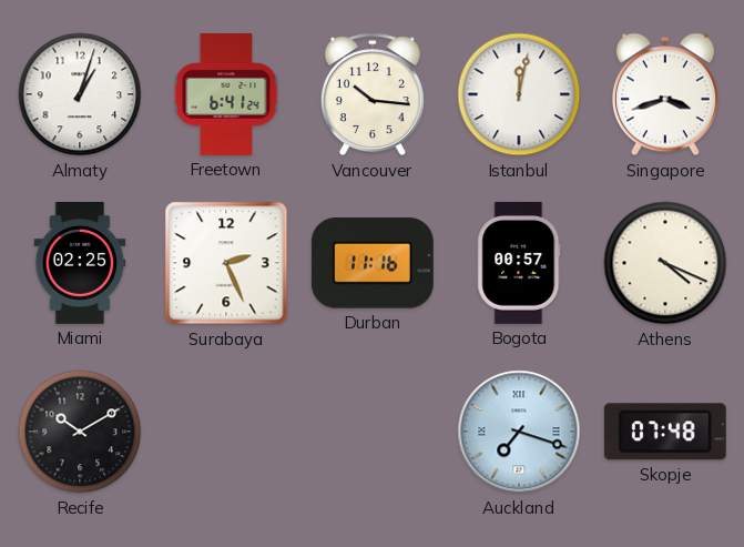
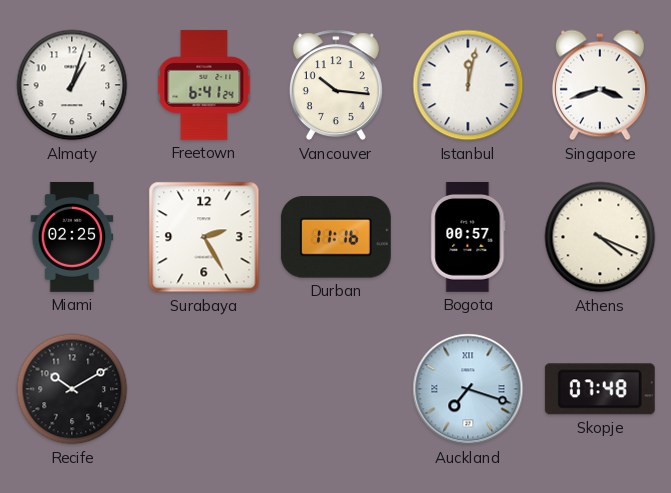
Surabaya: 2:26 -> 2:25
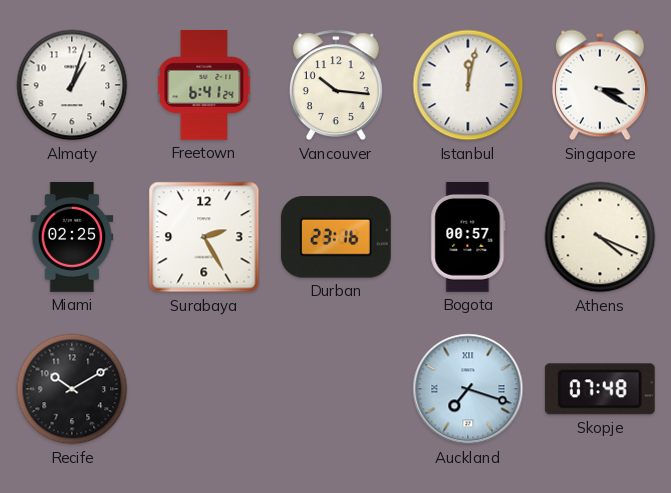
Singapore: 3:42 -> 3:20
Durban: 11:16 -> 23:16
